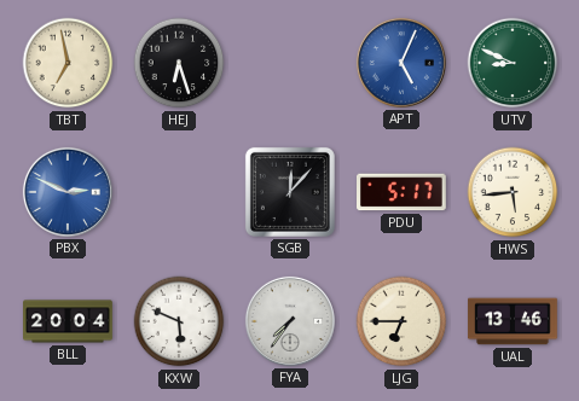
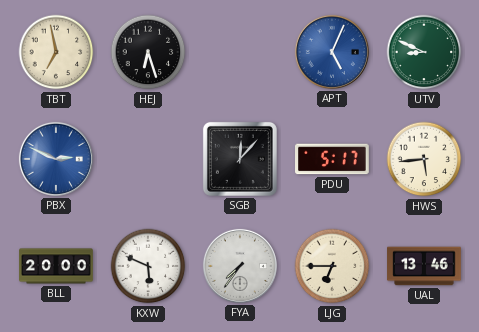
BLL: 20:04 -> 20:00
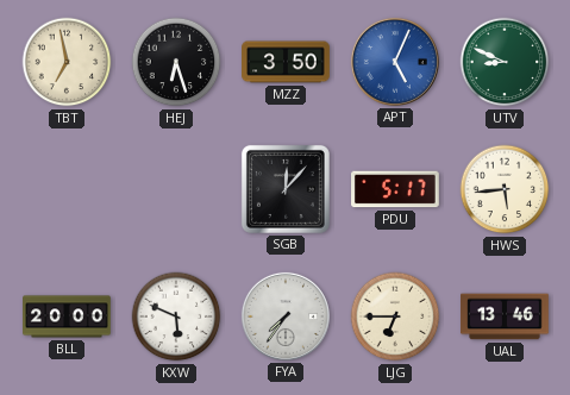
MZZ: none -> 3:50
PBX: 2:49 -> none
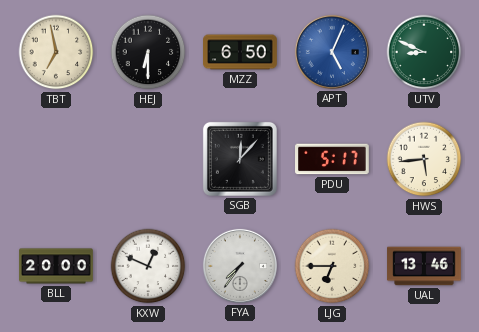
HEJ: 6:27 -> 6:30
MZZ: 3:50 -> 6:50
KXW: 5:49 -> 12:49
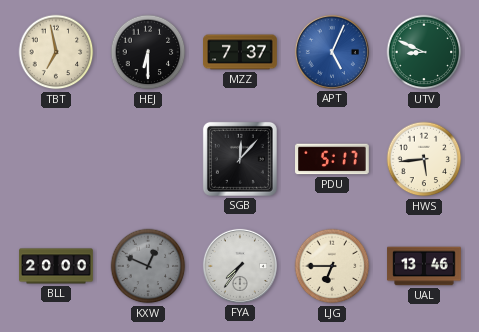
MZZ: 6:50 -> 7:37
KXW dial: white -> grey
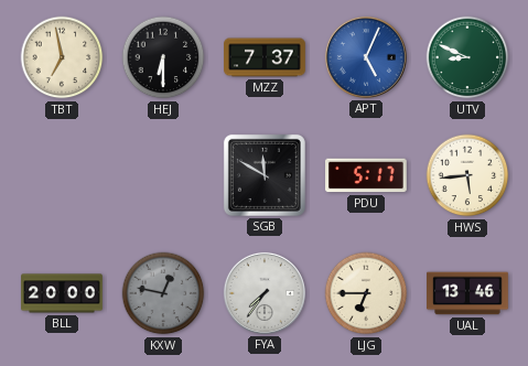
SGB: 12:07 -> 11:50
KXW: 12:49 -> 12:47
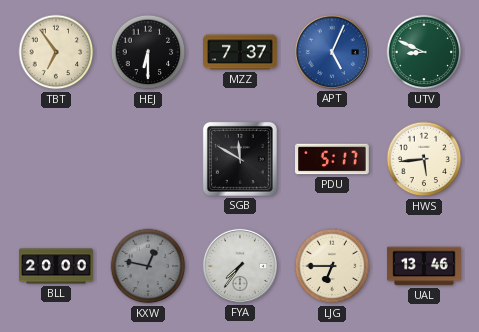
TBT: 6:58 -> 6:54
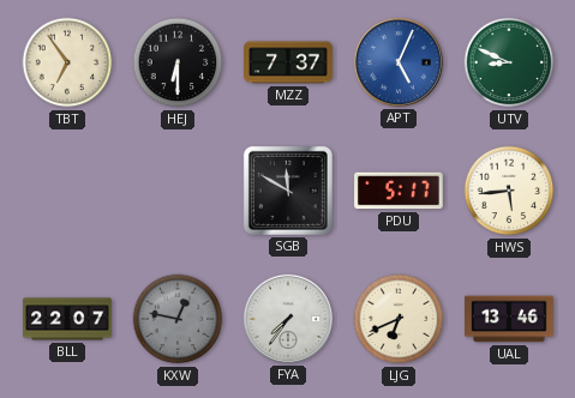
BLL: 20:00 -> 22:07
LJG: 6:45 -> 6:41
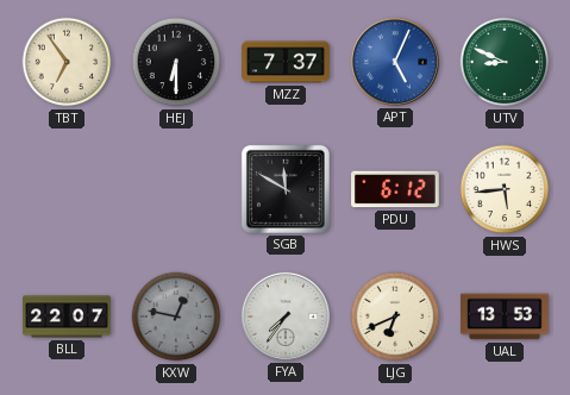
PDU: 5:17 -> 6:12
UAL: 13:46 -> 13:53
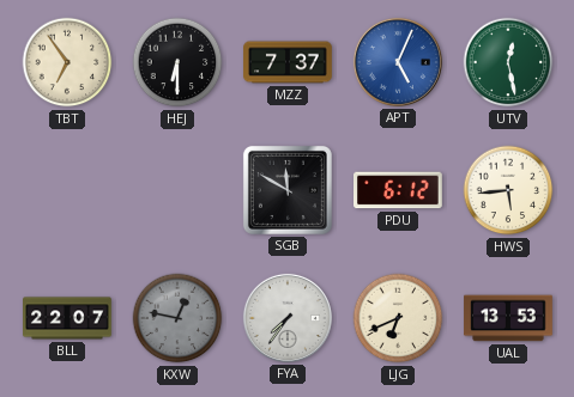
UTV: 8:49 -> 12:28
